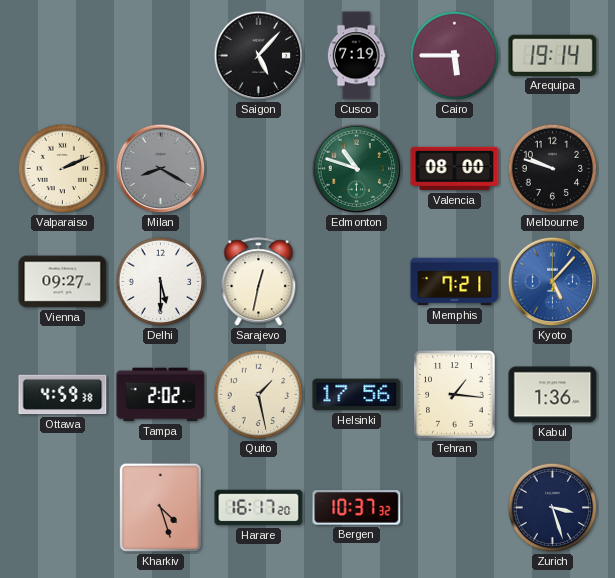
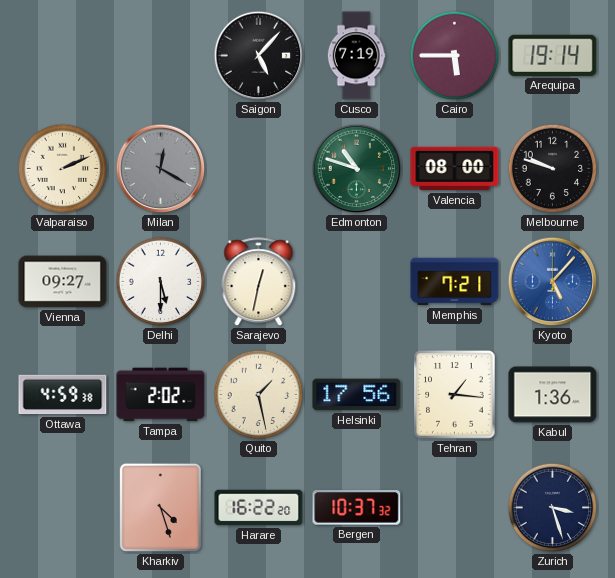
Milan: 8:20 -> 12:20
Harare: 16:17 -> 16:22
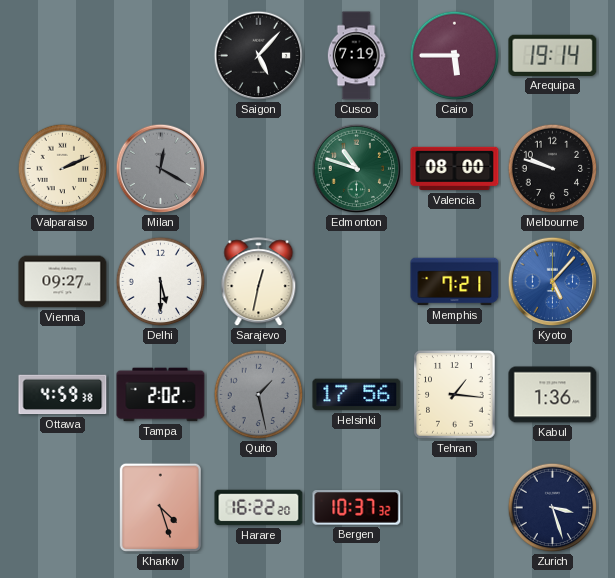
Quito dial: cream -> grey
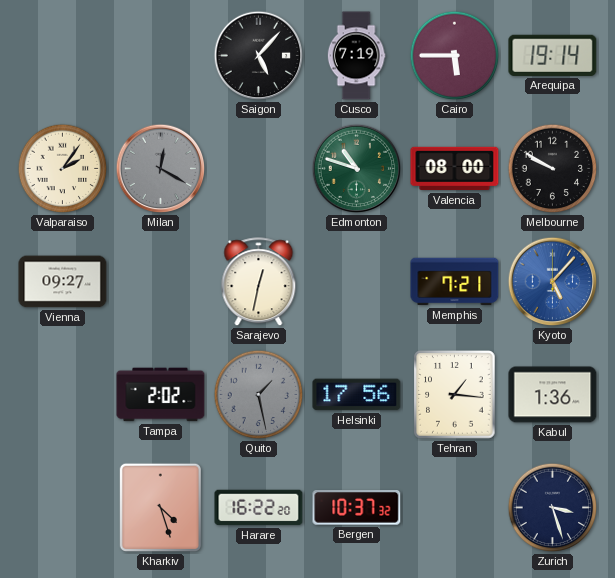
Valparaiso: 2:11 -> 2:06
Melbourne: 9:48 -> 9:50
Delhi: 5:30 -> none
Ottawa: 4:59 -> none
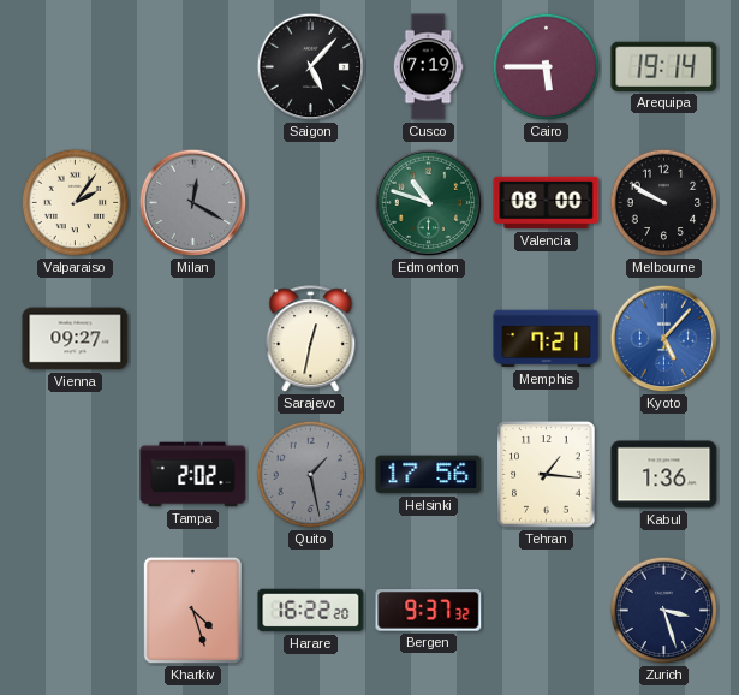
Bergen: 10:37 -> 9:37
